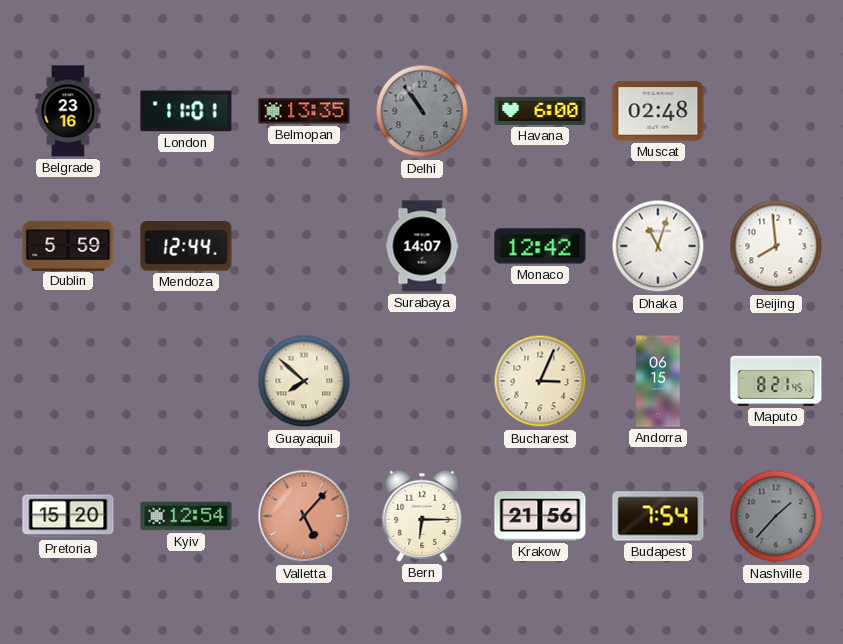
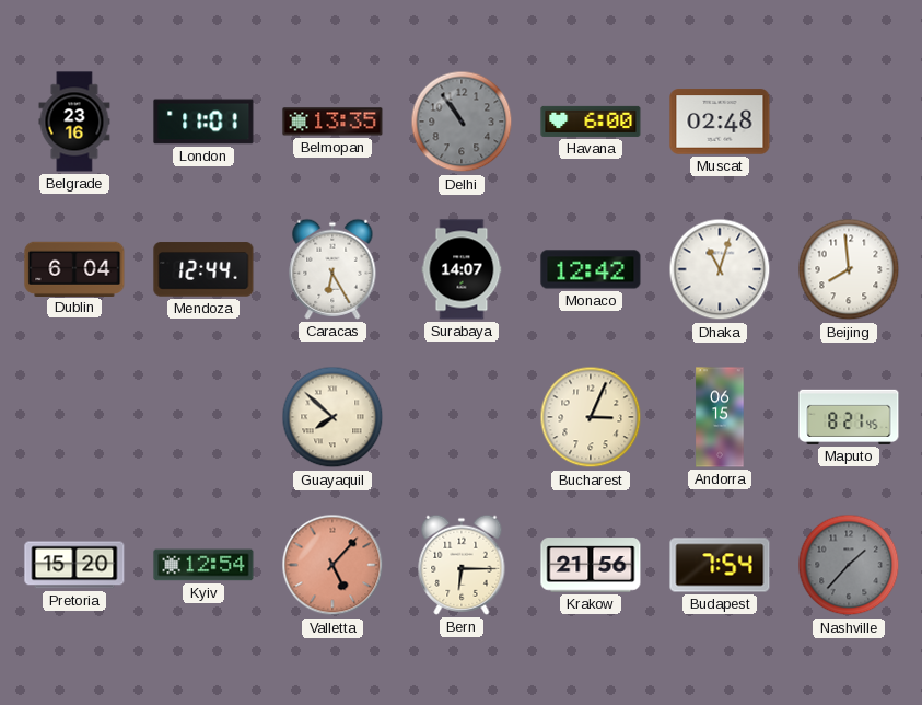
Dublin: 5:59 -> 6:04
Caracas: none -> 6:25
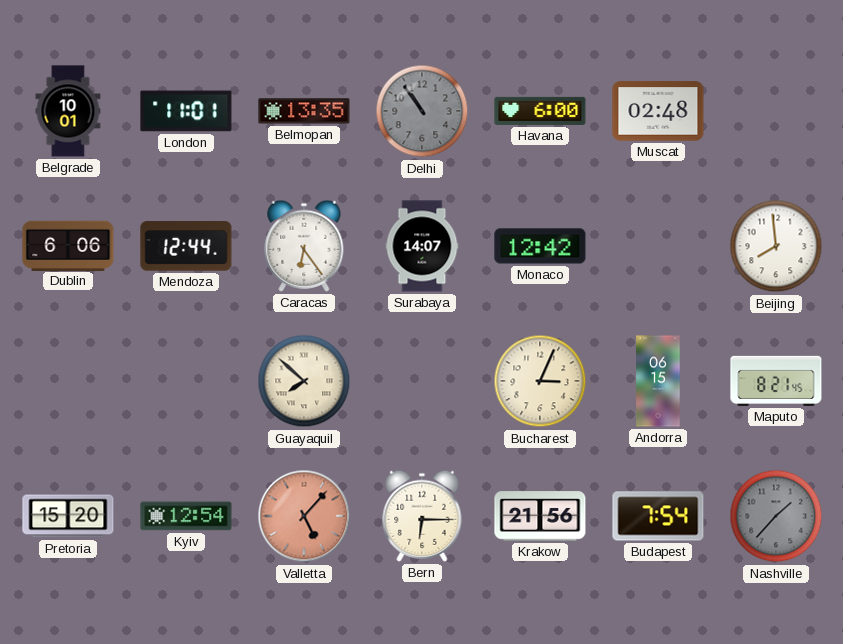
Belgrade: 23:16 -> 10:01
Dublin: 6:04 -> 6:06
Caracas: 6:25 -> 6:24
Dhaka: 11:03 -> none
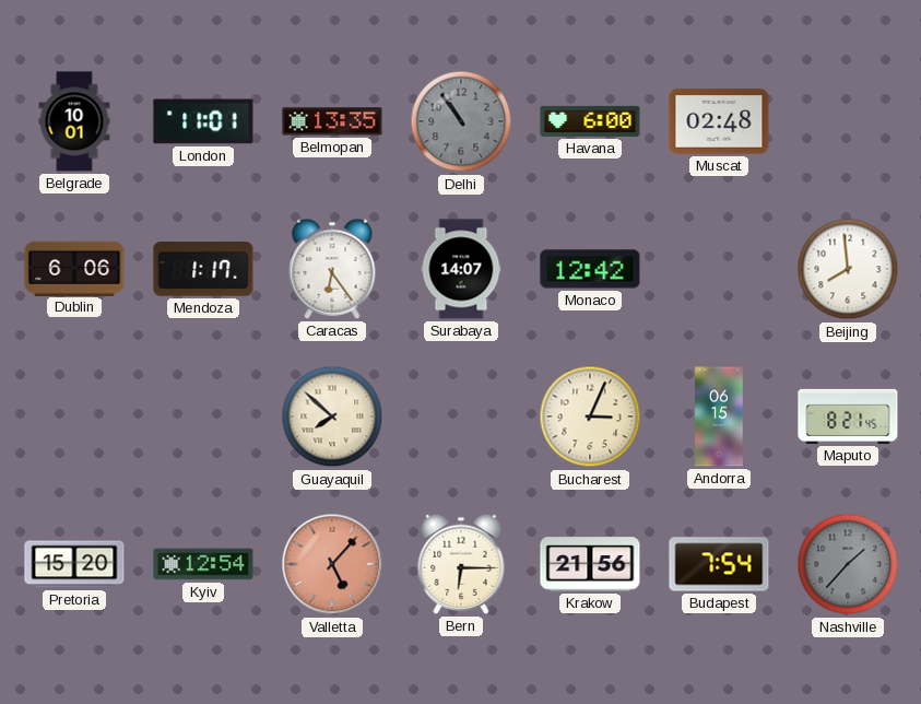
Mendoza: 12:44 -> 1:17
